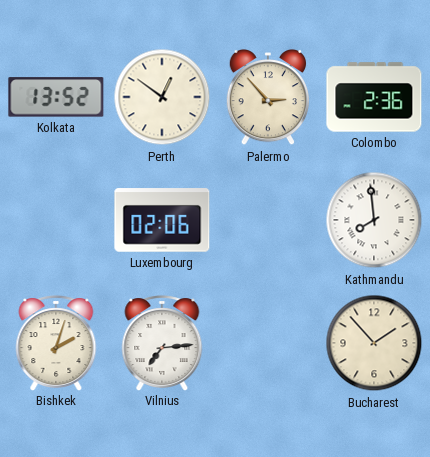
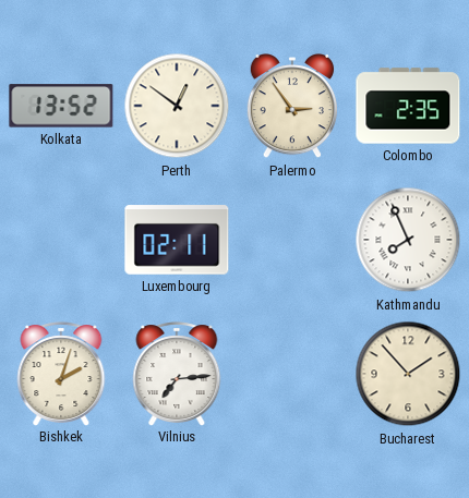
Palermo: 2:53 -> 2:54
Colombo: 2:36 -> 2:35
Luxembourg: 02:06 -> 02:11
Kathmandu: 7:59 -> 7:56
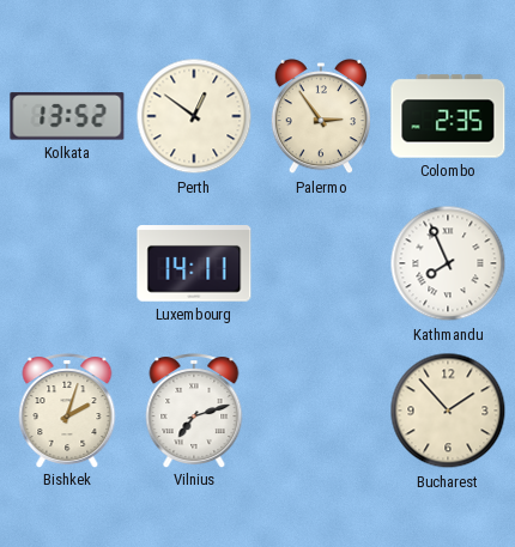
Luxembourg: 02:11 -> 14:11
Vilnius: 7:14 -> 7:12
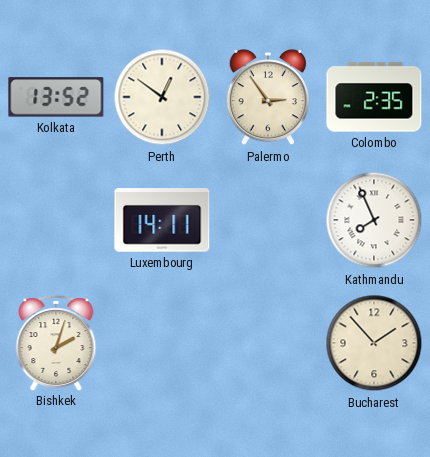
Vilnius: 7:12 -> none
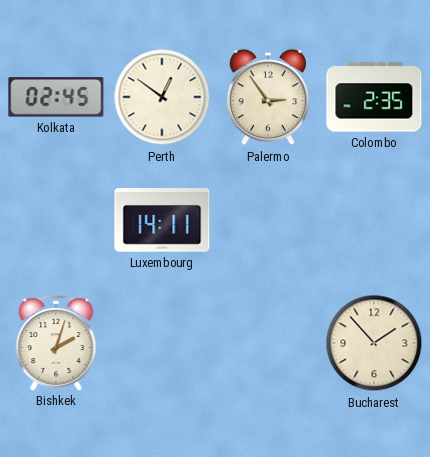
Kolkata: 13:52 -> 02:45
Kathmandu: 7:56 -> none
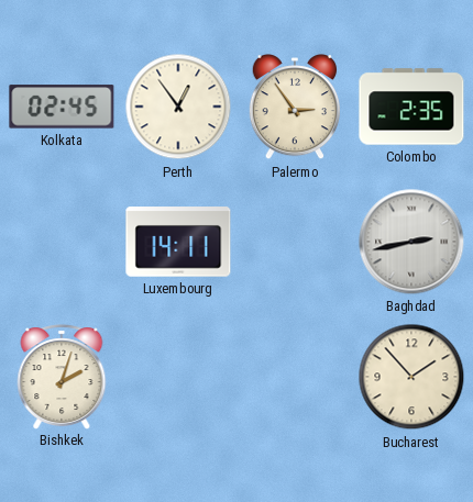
Perth: 12:51 -> 12:54
Baghdad: none -> 2:43
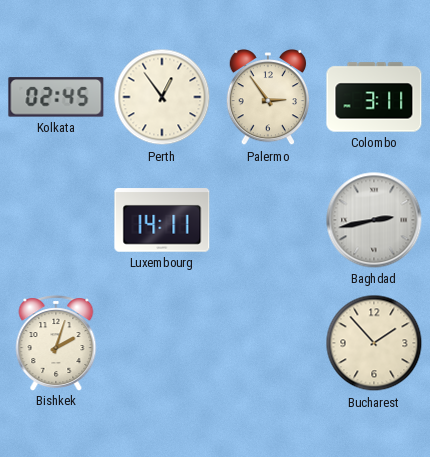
Colombo: 2:35 -> 3:11
